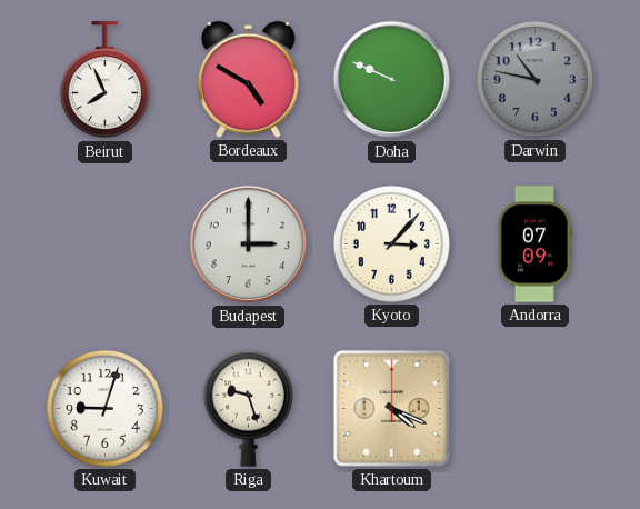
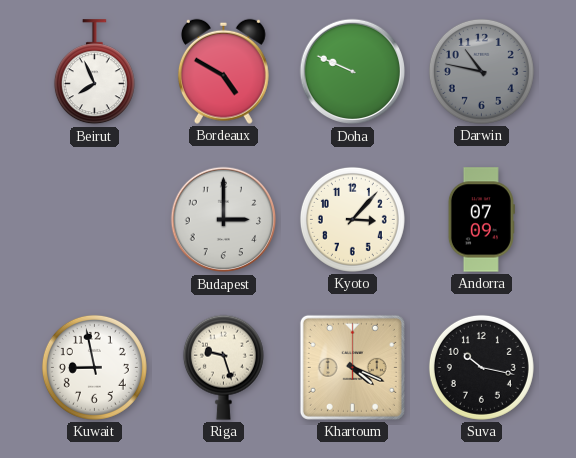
Kuwait: 9:03 -> 8:58
Suva: none -> 10:17
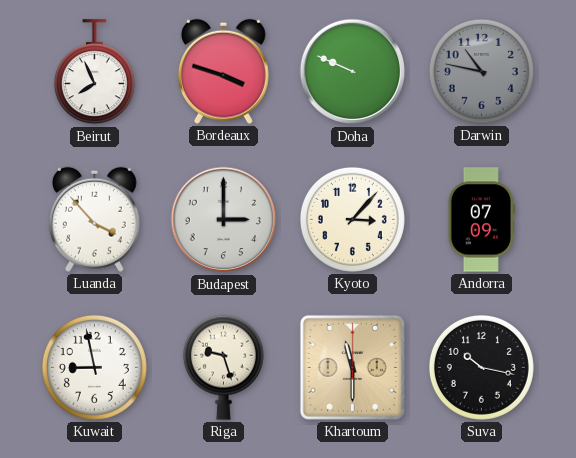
Bordeaux: 4:50 -> 3:48
Luanda: none -> 3:53
Khartoum: 4:19 -> 11:30
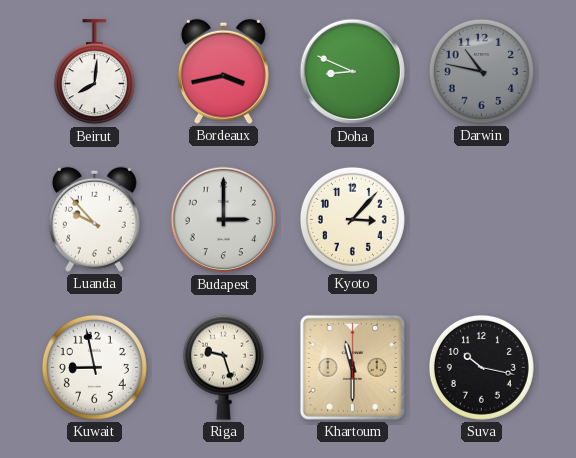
Beirut: 7:56 -> 8:01
Bordeaux: 3:48 -> 3:43
Doha: 9:49 -> 8:49
Luanda: 3:53 -> 9:53
Andorra: 07:09 -> none
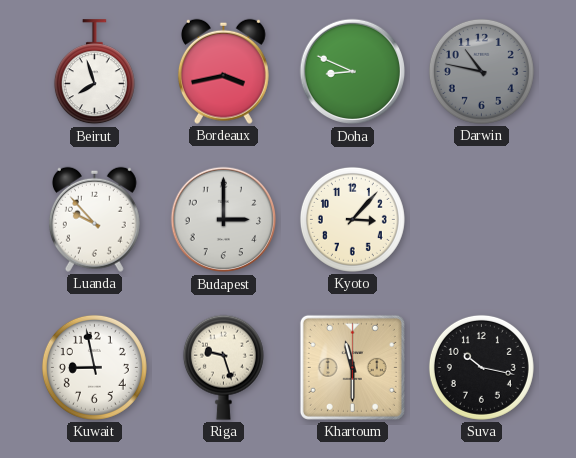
Beirut: 8:01 -> 7:57
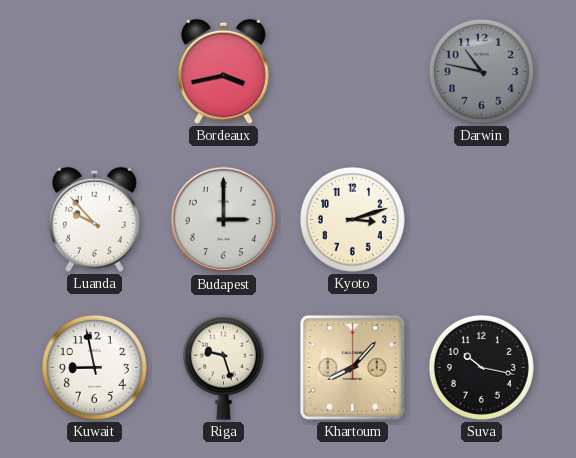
Beirut: 7:57 -> none
Doha: 8:49 -> none
Kyoto: 3:07 -> 3:12
Khartoum: 11:30 -> 8:07
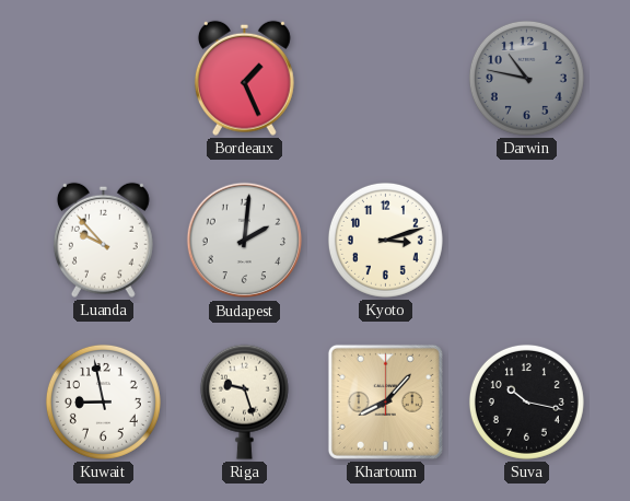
Bordeaux: 3:43 -> 1:26
Budapest: 3:00 -> 2:01
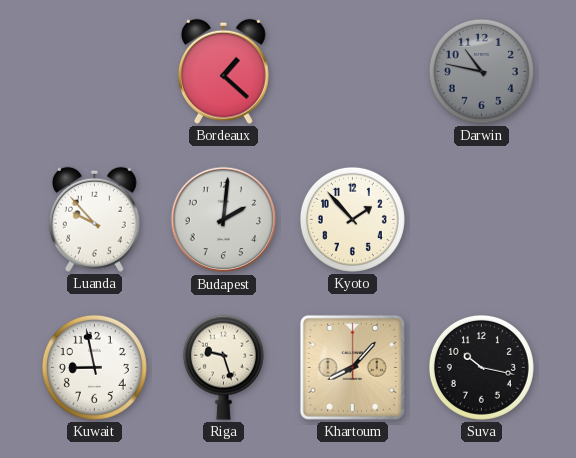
Bordeaux: 1:26 -> 1:22
Kyoto: 3:12 -> 1:53
